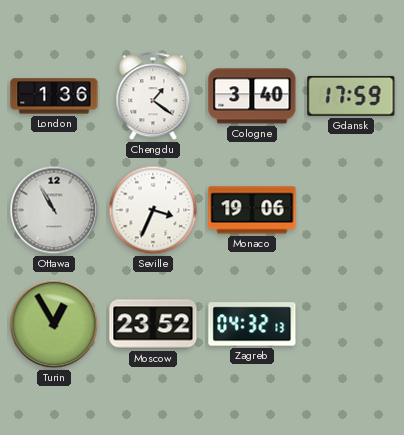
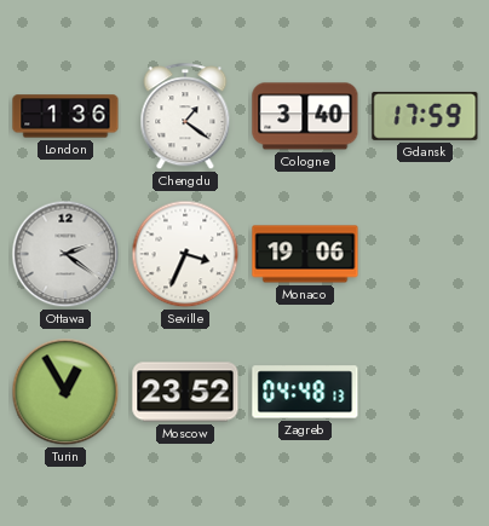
Ottawa: 10:55 -> 2:21
Zagreb: 04:32 -> 04:48
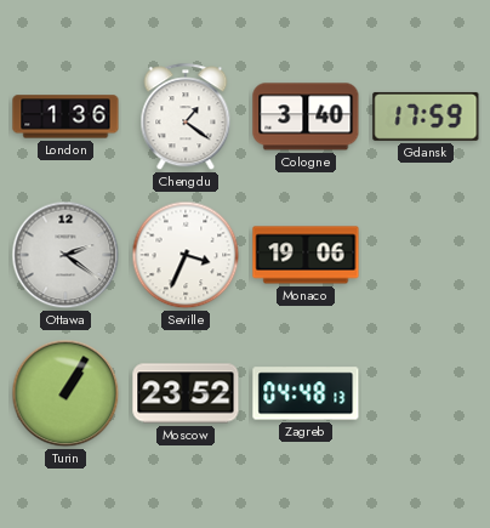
Turin: 12:55 -> 1:05
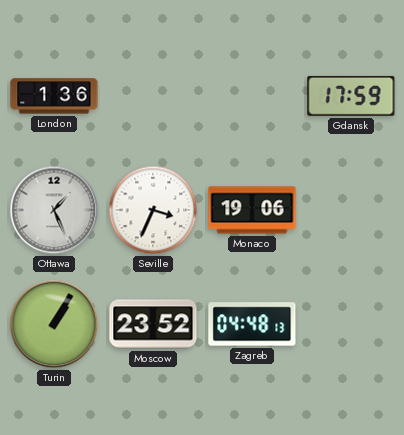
Chengdu: 1:21 -> none
Cologne: 3:40 -> none
Ottawa: 2:21 -> 1:26
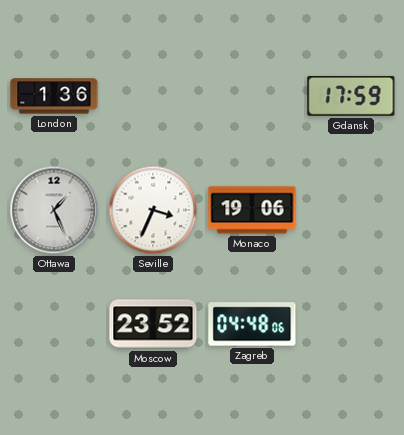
Turin: 1:05 -> none
Zagreb: 04:48:13 -> 04:48:06
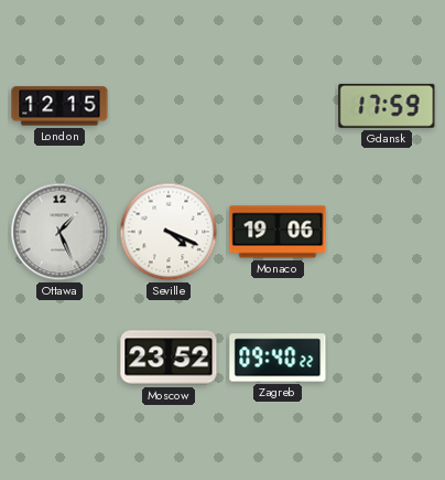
London: 1:36 -> 12:15
Seville: 3:34 -> 4:19
Zagreb: 04:48 -> 09:40
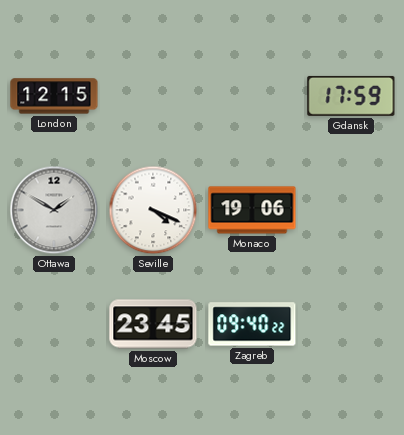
Ottawa: 1:26 -> 1:50
Moscow: 23:52 -> 23:45
